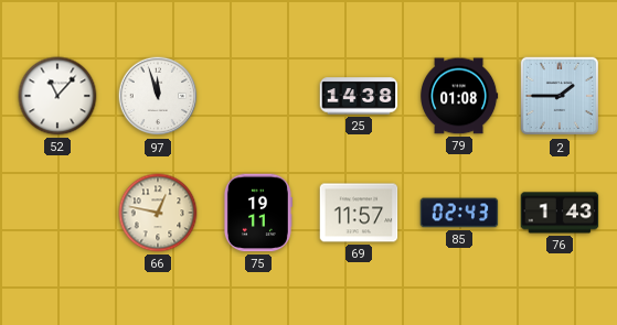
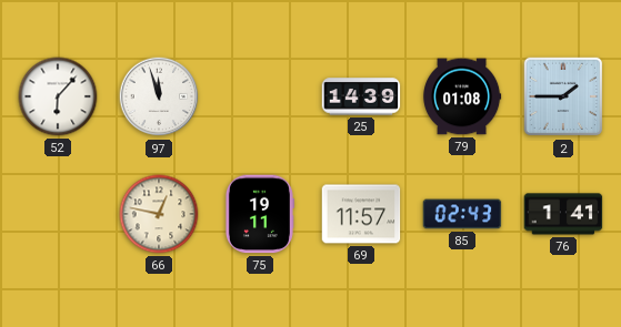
52: 11:07 -> 6:07
25: 14:38 -> 14:39
76: 1:43 -> 1:41
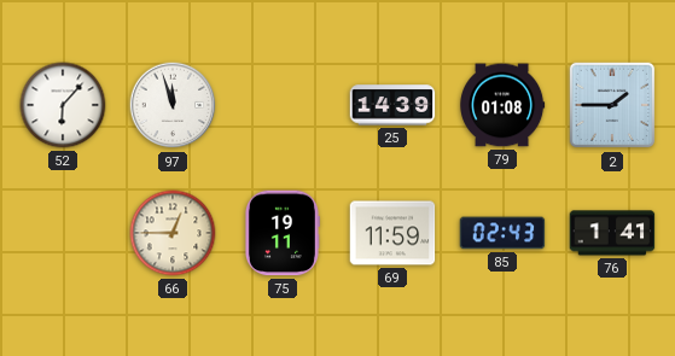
66: 12:47 -> 12:45
69: 11:57 -> 11:59
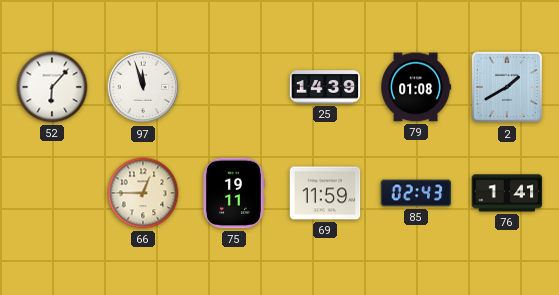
2: 1:45 -> 1:40
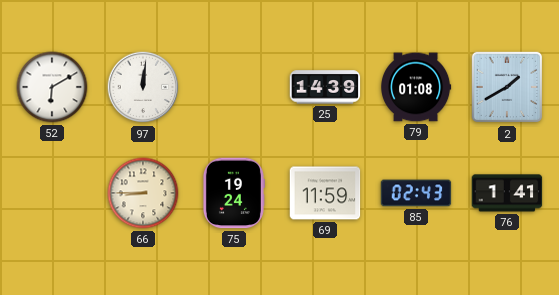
52: 6:07 -> 6:10
97: 11:57 -> 12:01
66: 12:45 -> 8:45
75: 19:11 -> 19:24
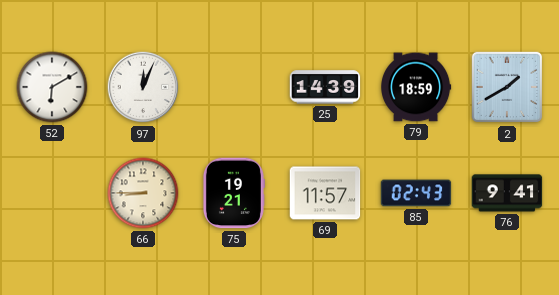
97: 12:01 -> 12:04
79: 01:08 -> 18:59
75: 19:24 -> 19:21
69: 11:59 -> 11:57
76: 1:41 -> 9:41
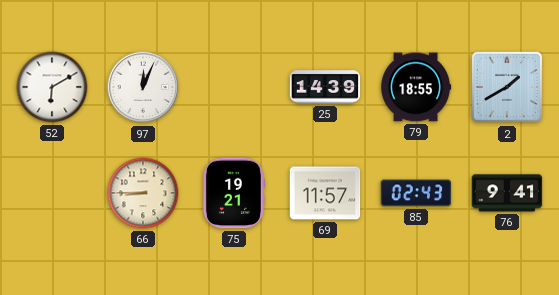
79: 18:59 -> 18:55
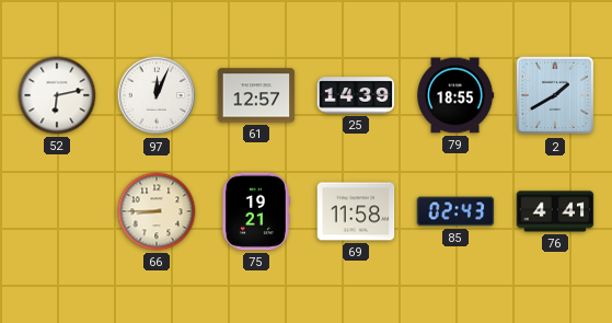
52: 6:10 -> 6:13
61: none -> 12:57
69: 11:57 -> 11:58
76: 9:41 -> 4:41
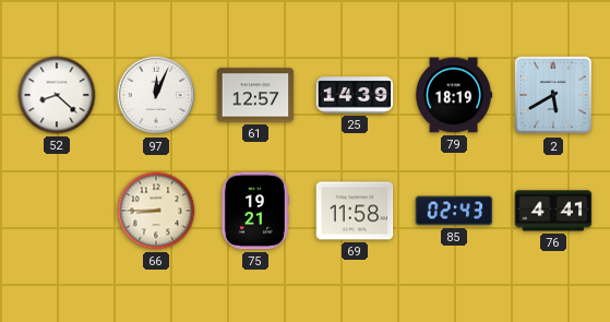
52: 6:13 -> 8:22
79: 18:55 -> 18:19
2: 1:40 -> 5:40
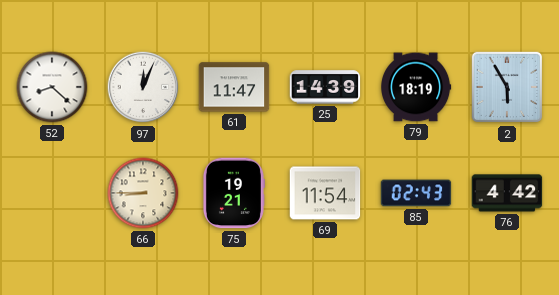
61: 12:57 -> 11:47
2: 5:40 -> 5:55
69: 11:58 -> 11:54
76: 4:41 -> 4:42
